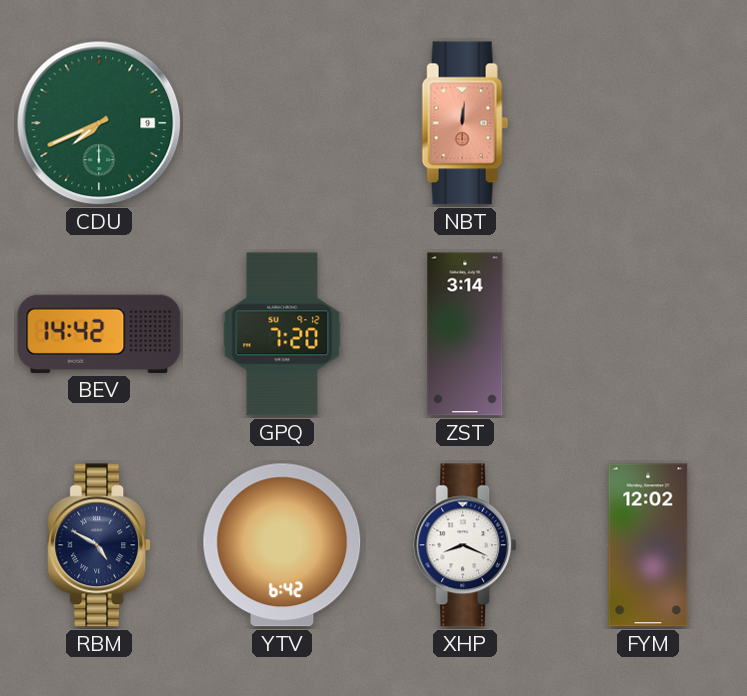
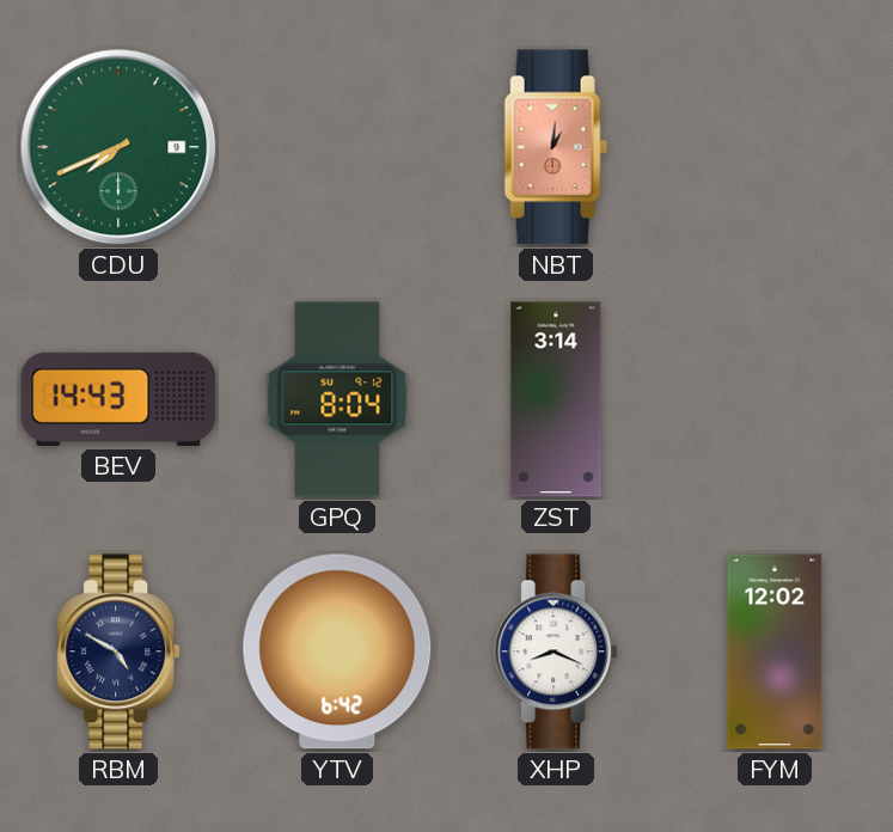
NBT: 12:01 -> 1:01
BEV: 14:42 -> 14:43
GPQ: 7:20 -> 8:04
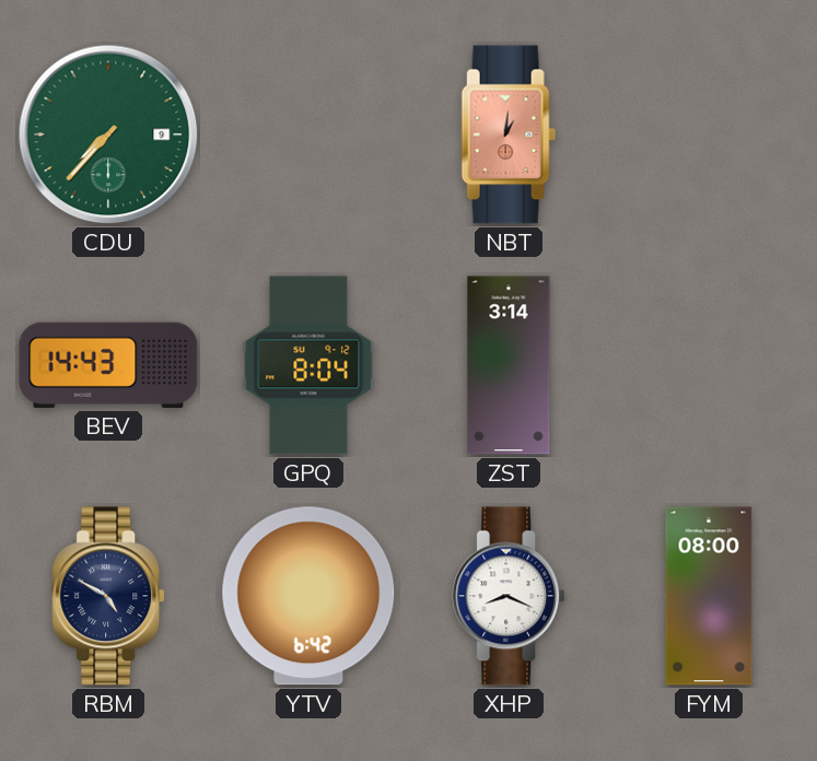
CDU: 7:41 -> 7:37
FYM: 12:02 -> 08:00
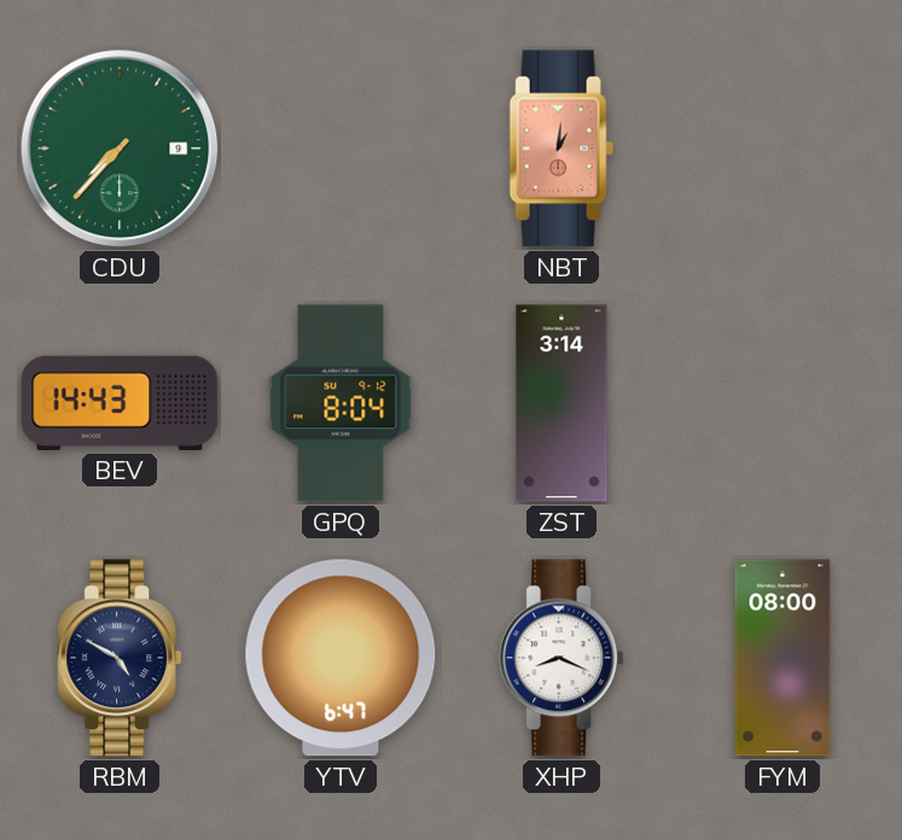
YTV: 6:42 -> 6:47
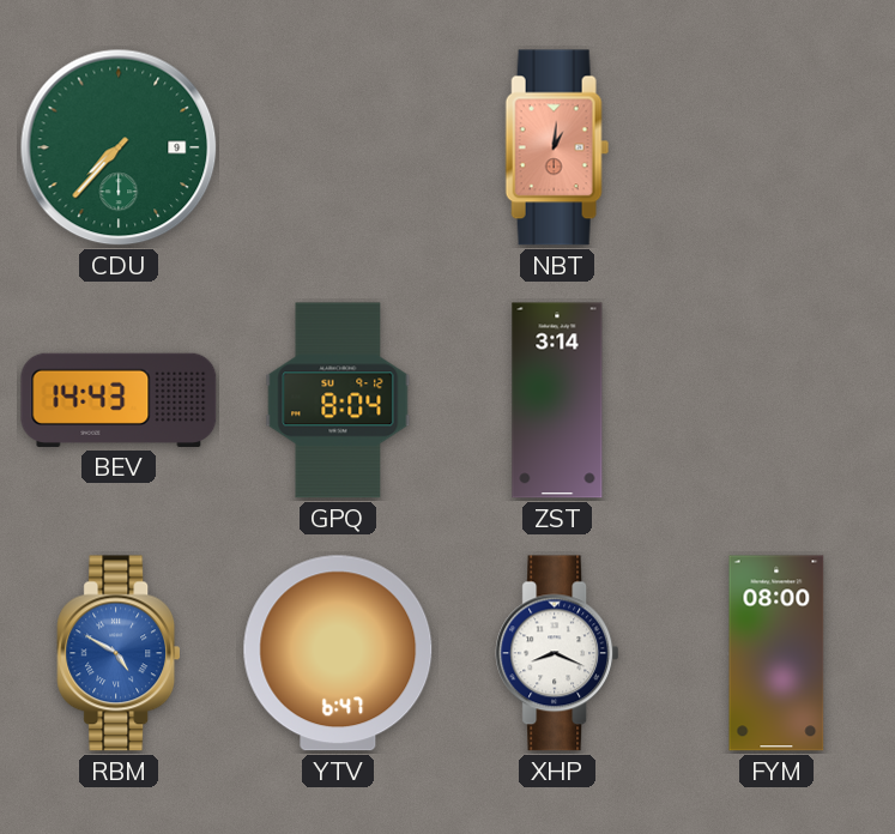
RBM dial: navy -> blue
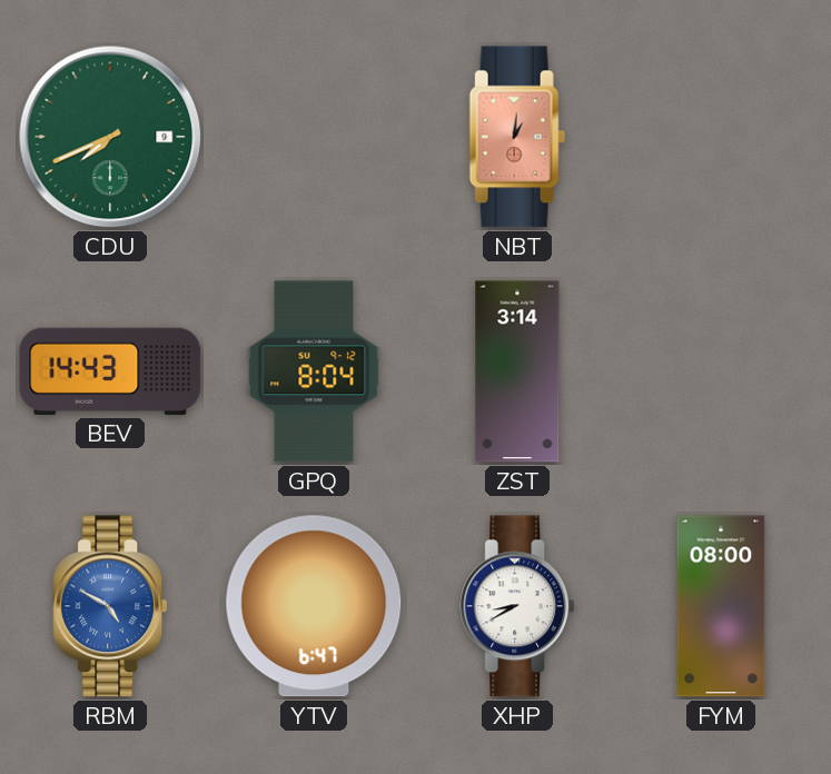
CDU: 7:37 -> 7:41
XHP: 8:19 -> 8:40
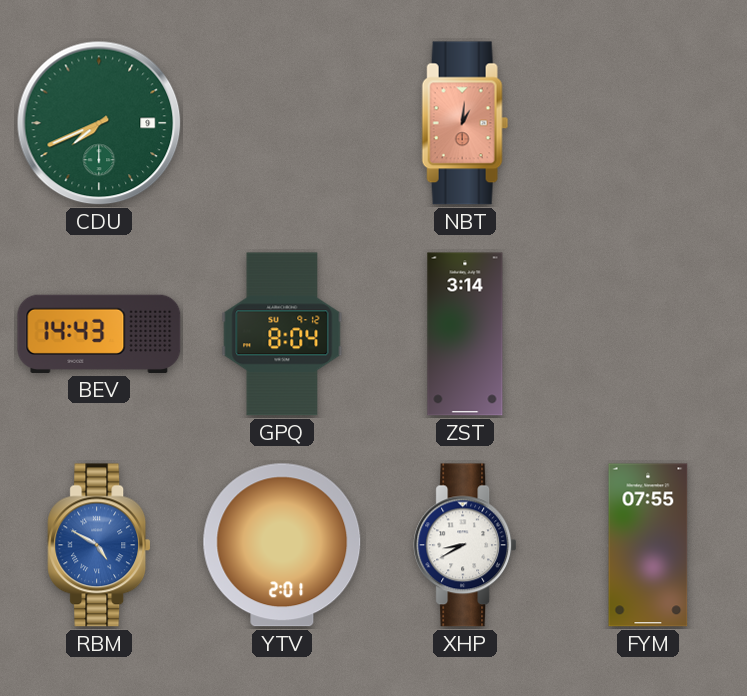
YTV: 6:47 -> 2:01
FYM: 08:00 -> 07:55
